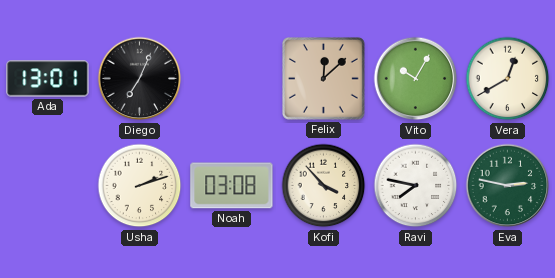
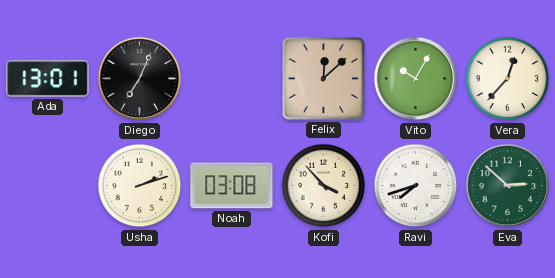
Vera: 12:40 -> 12:37
Ravi: 7:47 -> 7:42
Eva: 2:47 -> 2:52
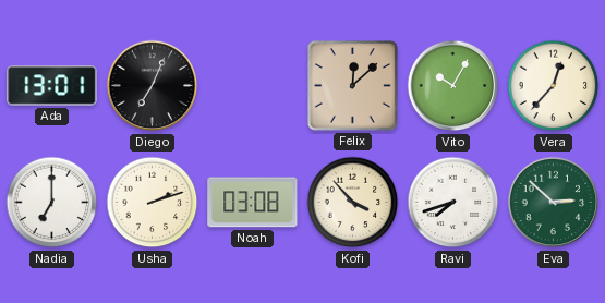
Nadia: none -> 7:00
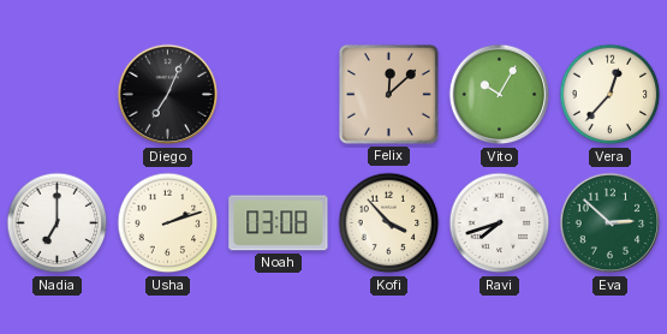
Ada: 13:01 -> none
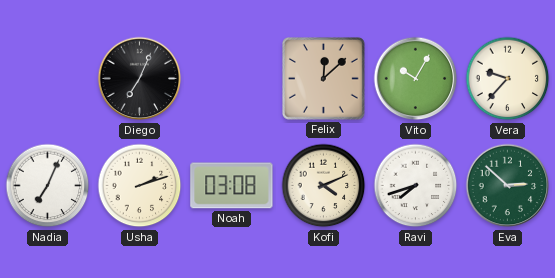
Vera: 12:37 -> 9:37
Nadia: 7:00 -> 7:04
Kofi: 3:53 -> 4:11
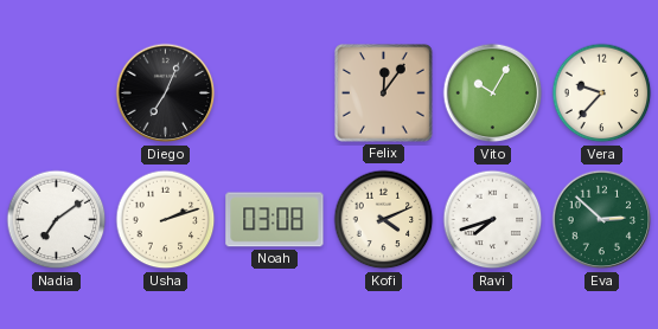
Felix: 12:08 -> 12:06
Nadia: 7:04 -> 7:09
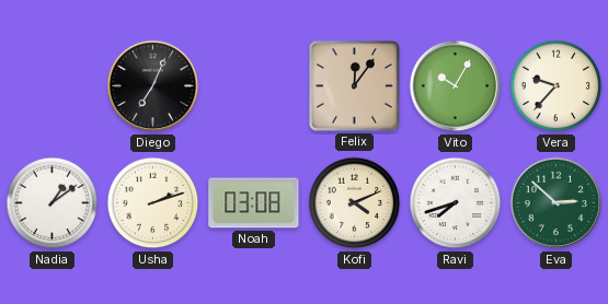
Nadia: 7:09 -> 1:09
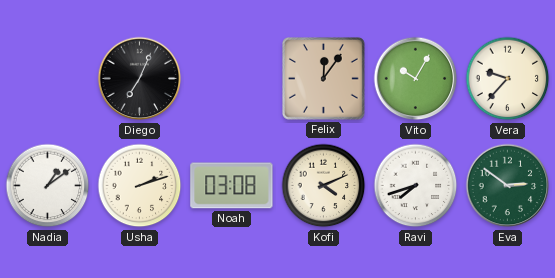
Eva: 2:52 -> 2:51
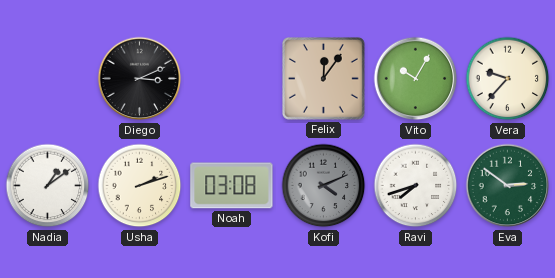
Diego: 7:04 -> 3:11
Kofi dial: cream -> grey
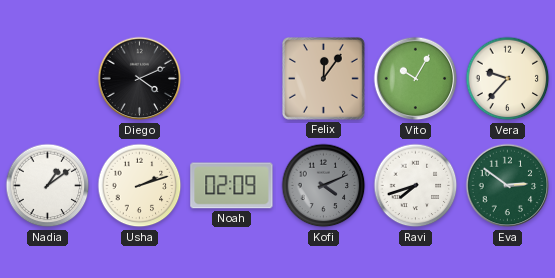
Diego: 3:11 -> 4:11
Noah: 03:08 -> 02:09
